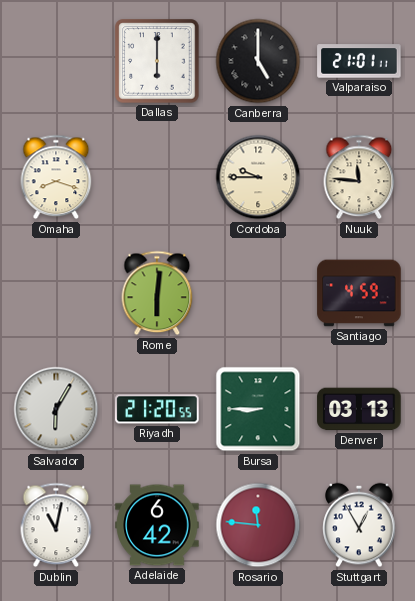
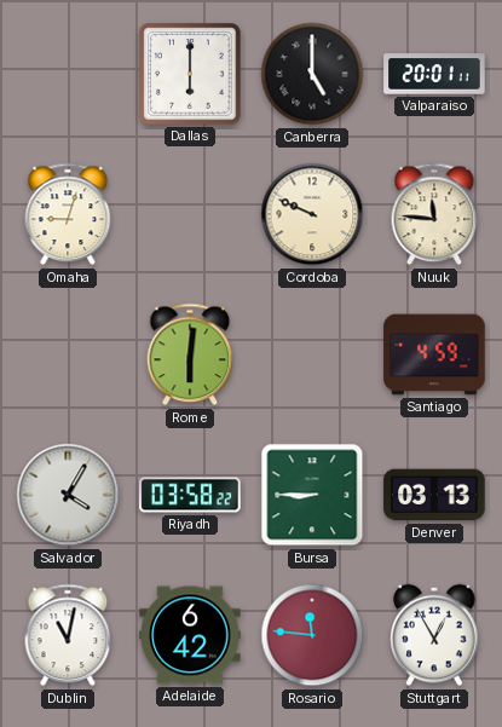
Valparaiso: 21:01 -> 20:01
Omaha: 8:18 -> 9:03
Cordoba: 9:45 -> 9:49
Salvador: 6:05 -> 4:05
Riyadh: 21:20 -> 03:58
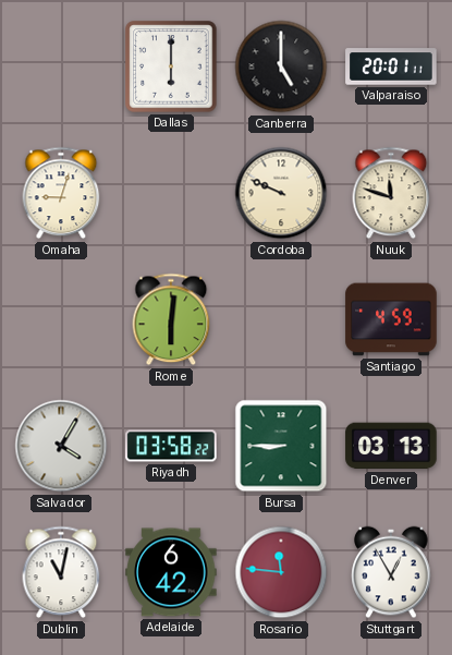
Nuuk: 11:46 -> 11:48
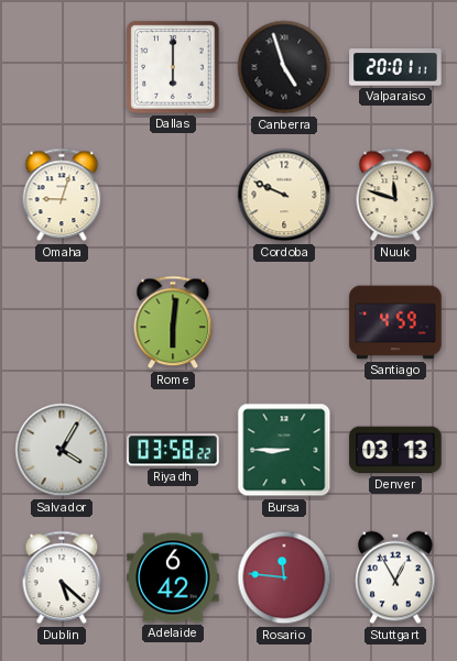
Canberra: 5:00 -> 4:57
Dublin: 11:02 -> 5:22
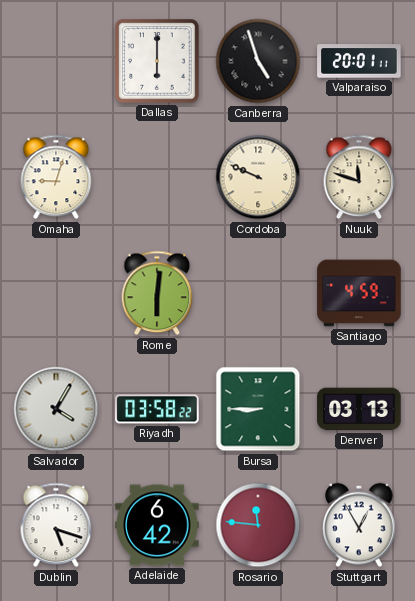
Dublin: 5:22 -> 5:18
